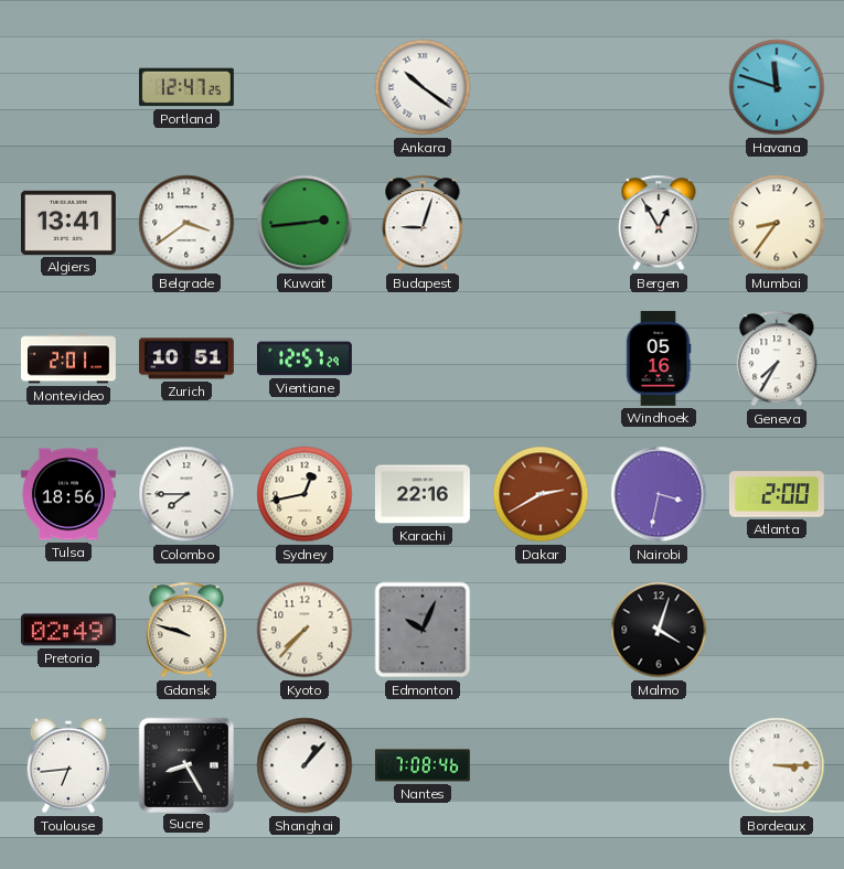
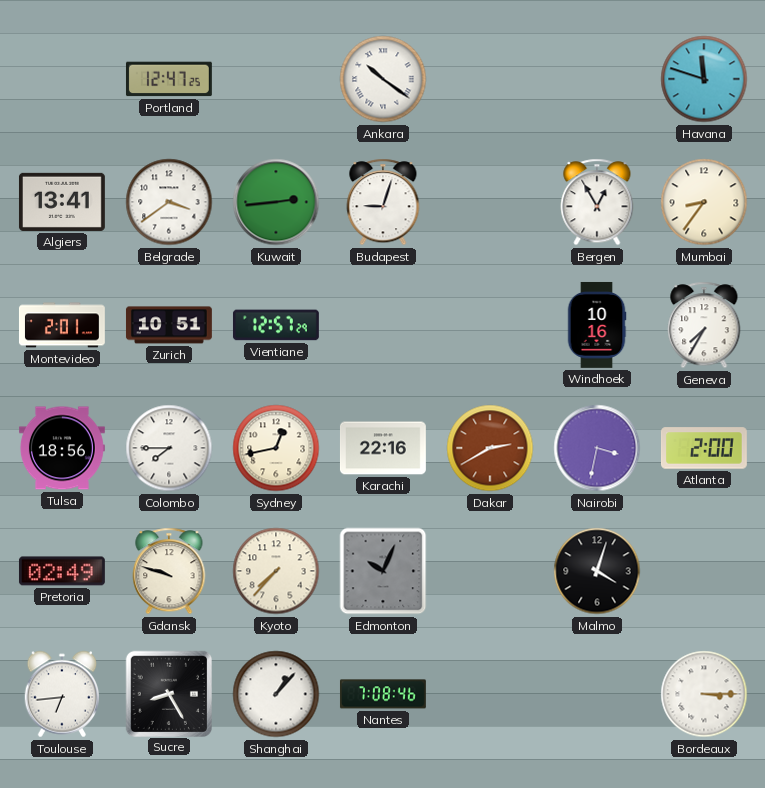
Windhoek: 05:16 -> 10:16
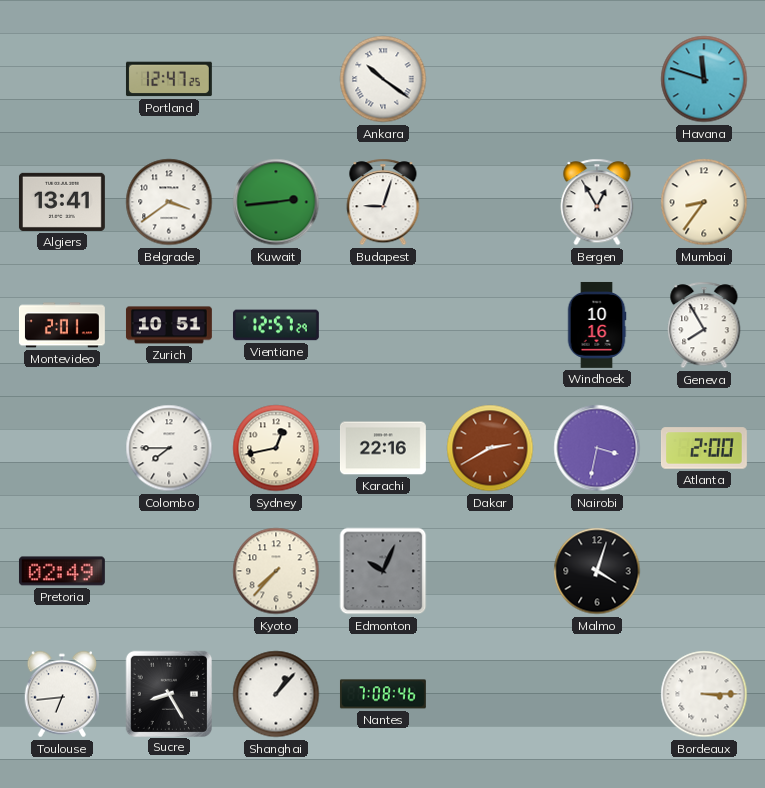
Geneva: 7:35 -> 7:55
Tulsa: 18:56 -> none
Gdansk: 9:48 -> none
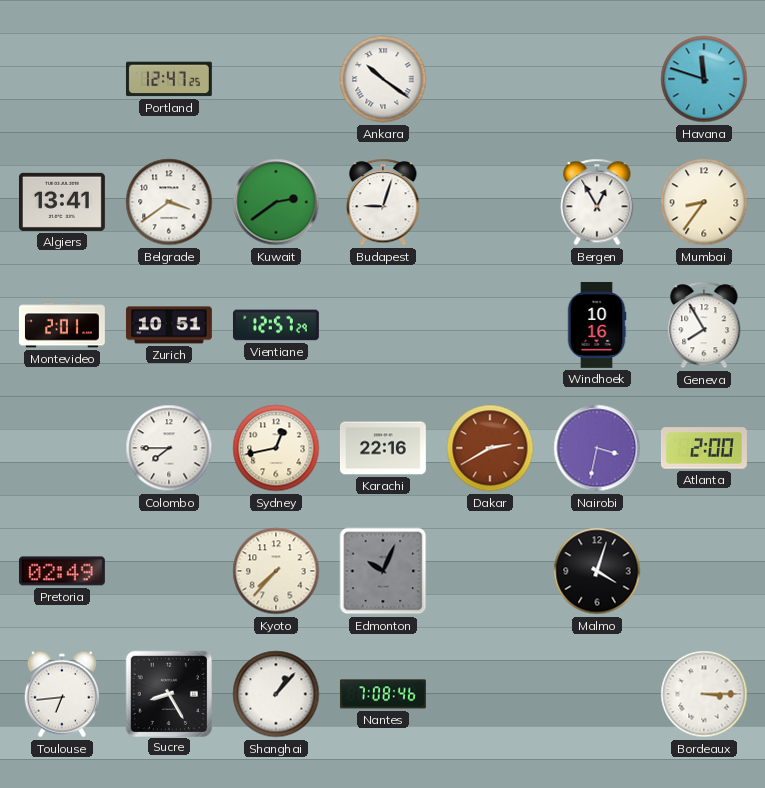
Kuwait: 2:44 -> 2:39
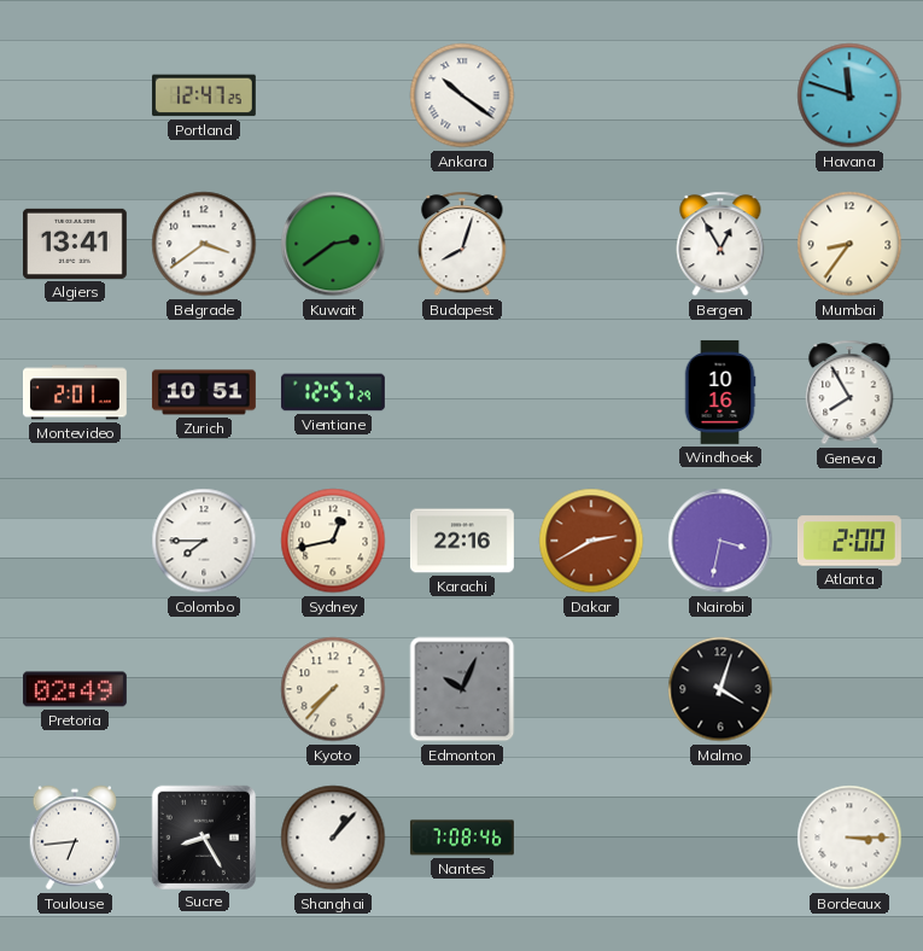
Budapest: 9:03 -> 8:03
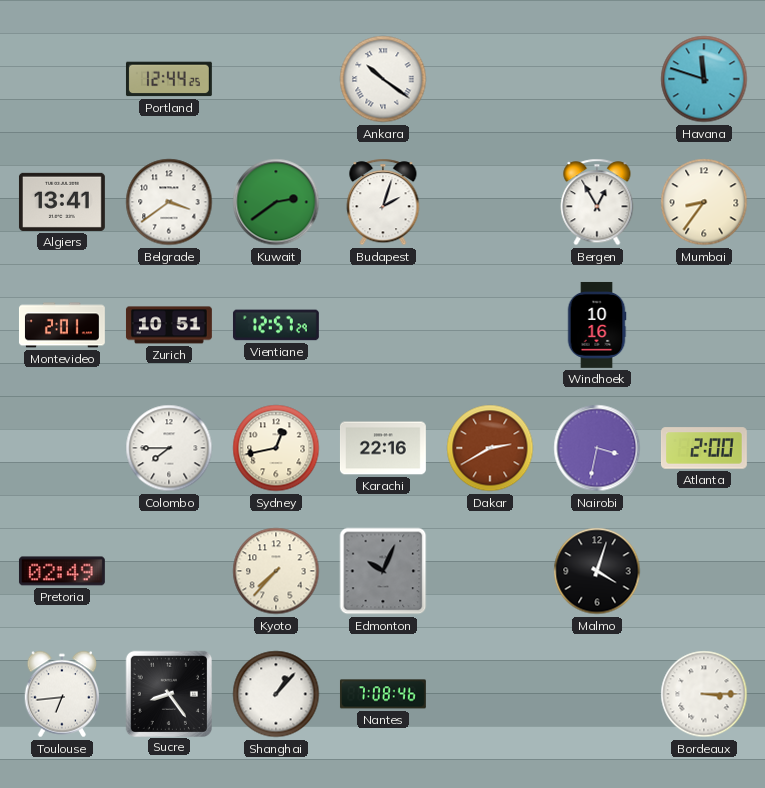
Portland: 12:47 -> 12:44
Budapest: 8:03 -> 2:03
Geneva: 7:55 -> none
Sucre: 8:25 -> 8:24
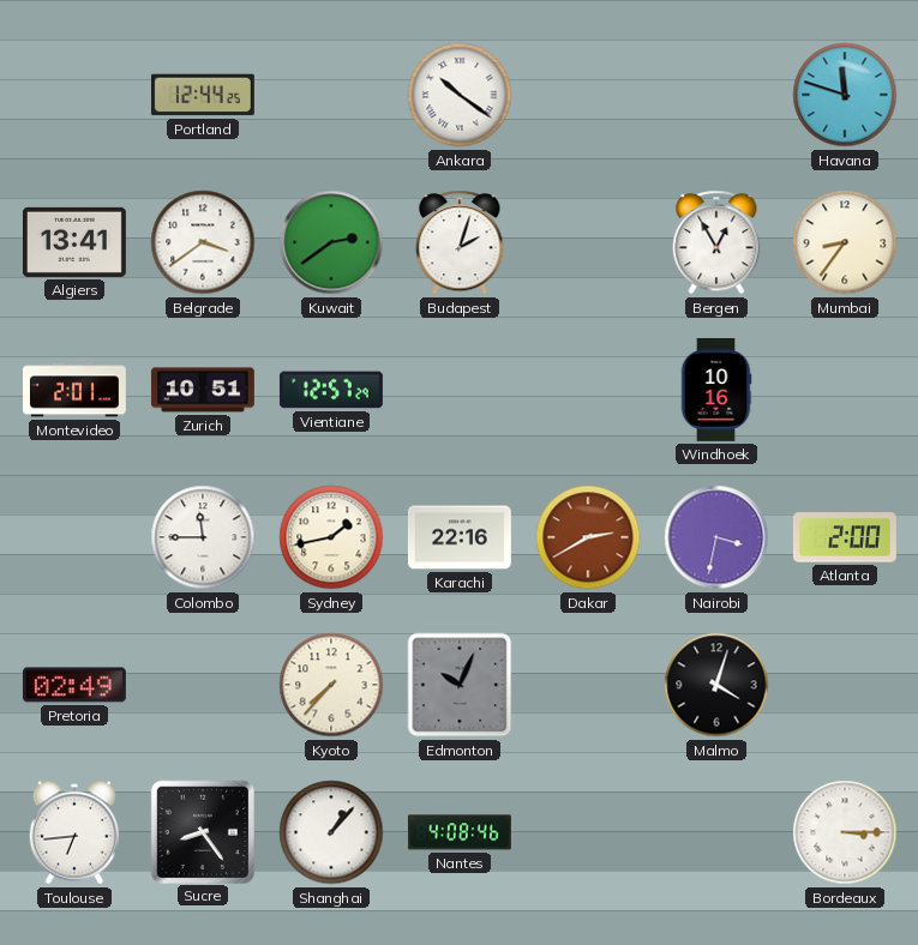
Colombo: 7:45 -> 11:45
Sydney: 12:43 -> 1:43
Nantes: 7:08 -> 4:08
